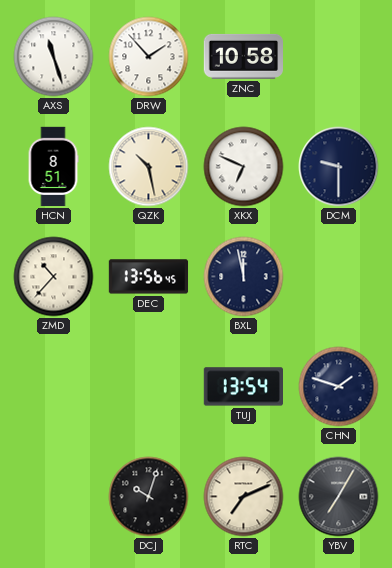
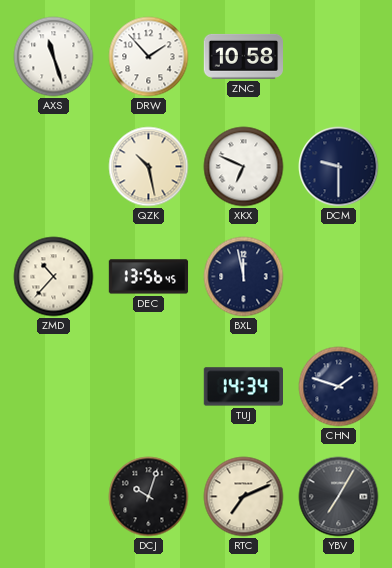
HCN: 8:51 -> none
TUJ: 13:54 -> 14:34
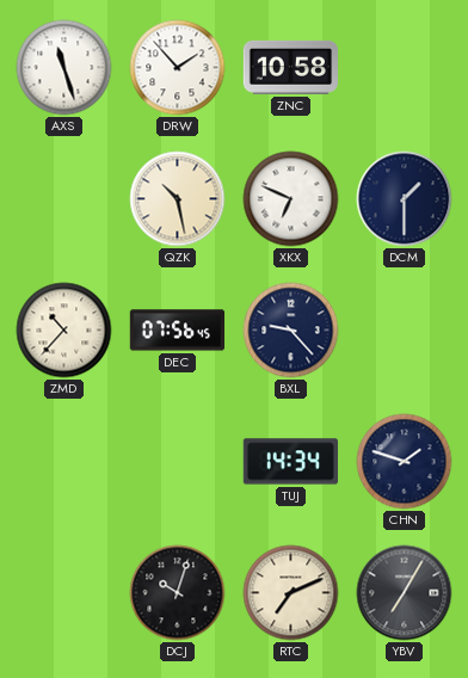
DCM: 9:30 -> 1:30
DEC: 13:56 -> 07:56
BXL: 11:58 -> 9:23
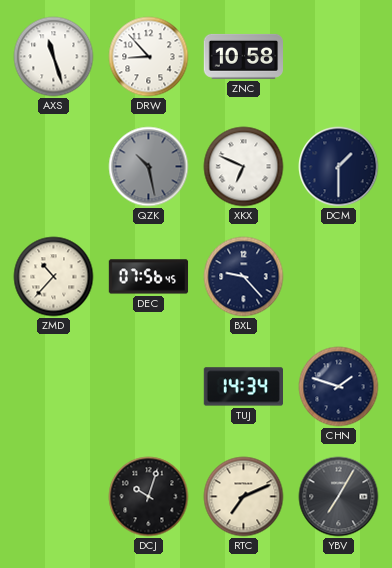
DRW: 1:53 -> 8:53
QZK dial: cream -> grey
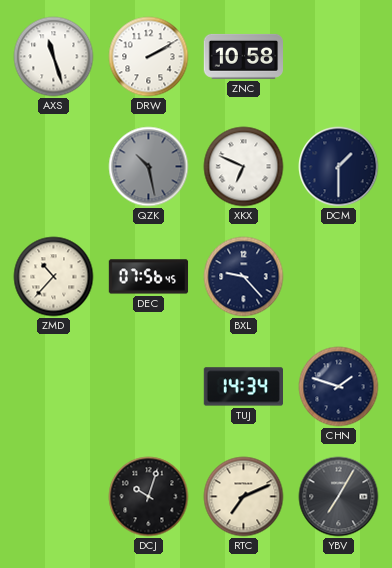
DRW: 8:53 -> 2:10
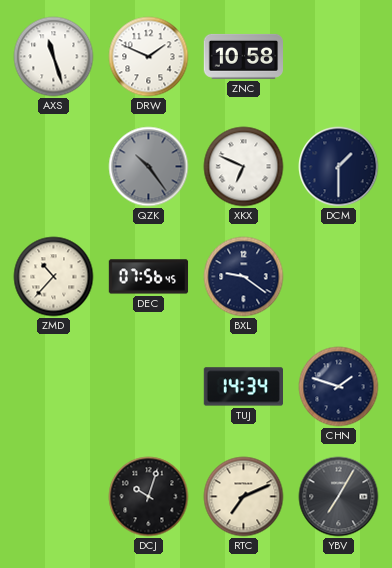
DRW: 2:10 -> 1:49
QZK: 10:28 -> 10:24
BXL: 9:23 -> 9:21
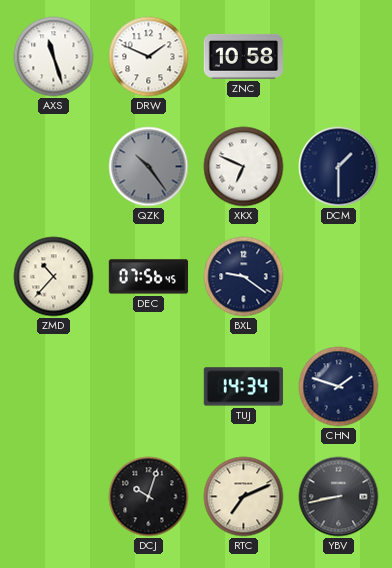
YBV: 7:05 -> 8:43
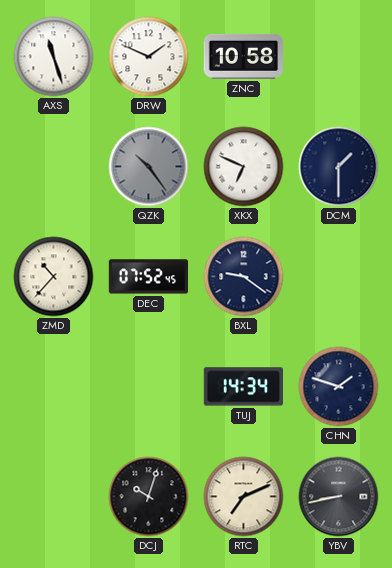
DEC: 07:56 -> 07:52
